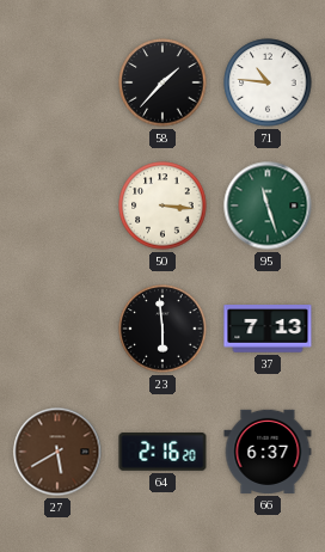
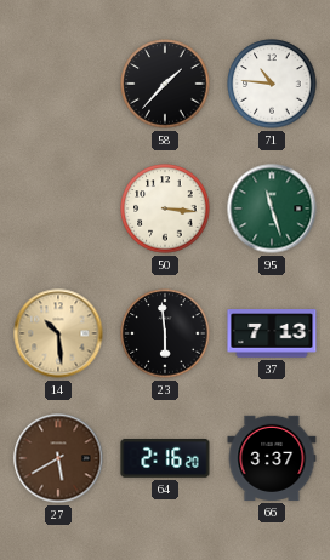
14: none -> 10:29
66: 6:37 -> 3:37
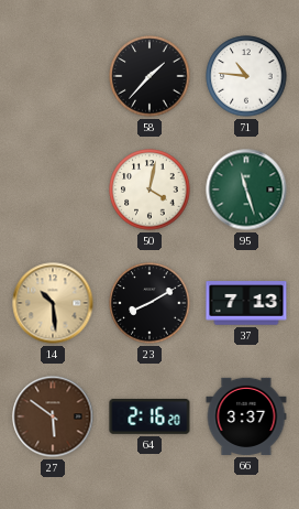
50: 3:16 -> 4:02
23: 5:59 -> 8:10
27: 5:40 -> 5:51
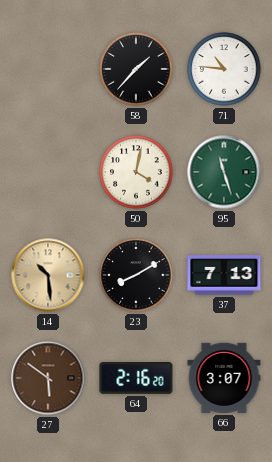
66: 3:37 -> 3:07
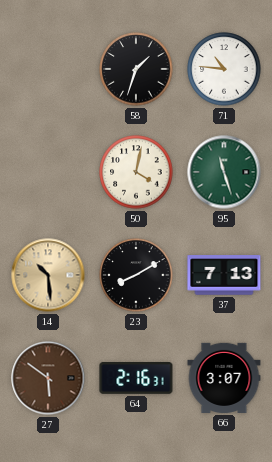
58: 1:37 -> 1:33
64: 2:16:20 -> 2:16:31
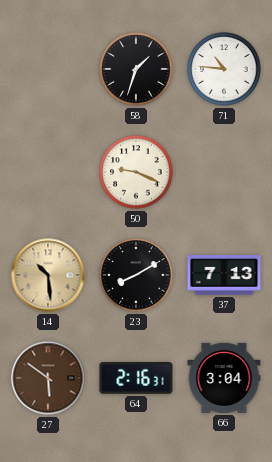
50: 4:02 -> 9:19
95: 11:27 -> none
66: 3:07 -> 3:04
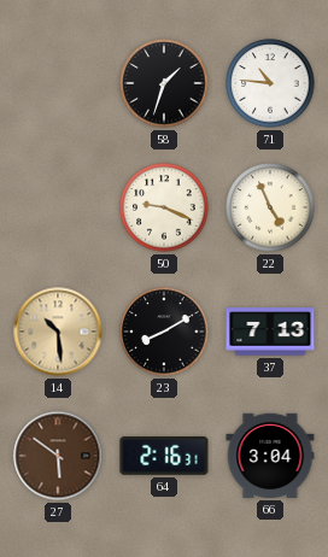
22: none -> 4:56
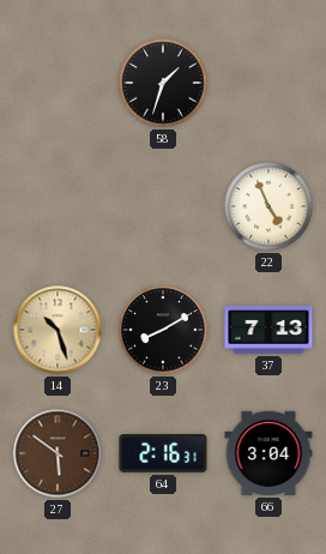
71: 10:46 -> none
50: 9:19 -> none
14: 10:29 -> 10:27
